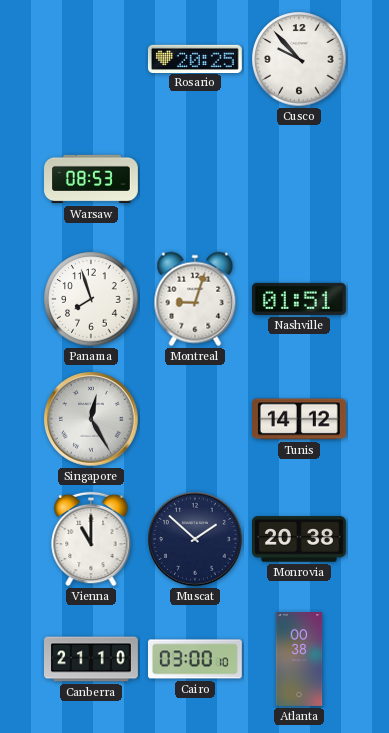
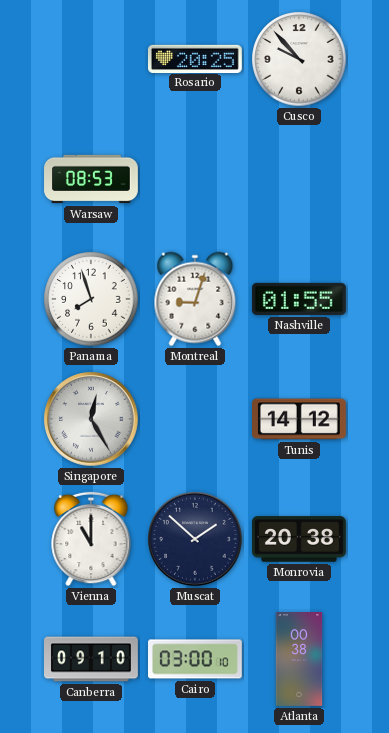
Nashville: 01:51 -> 01:55
Canberra: 21:10 -> 09:10
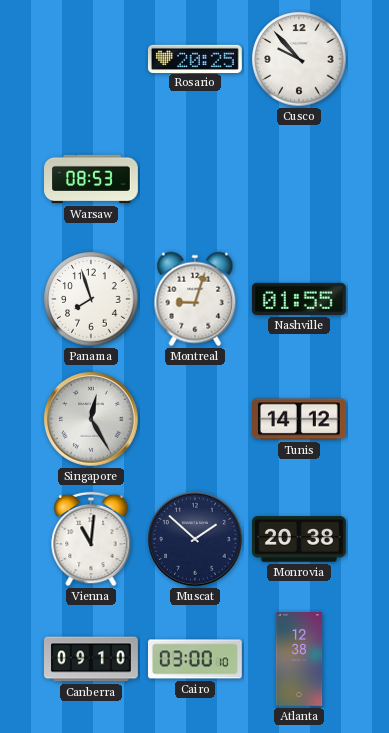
Vienna: 11:00 -> 11:01
Atlanta: 00:38 -> 12:38
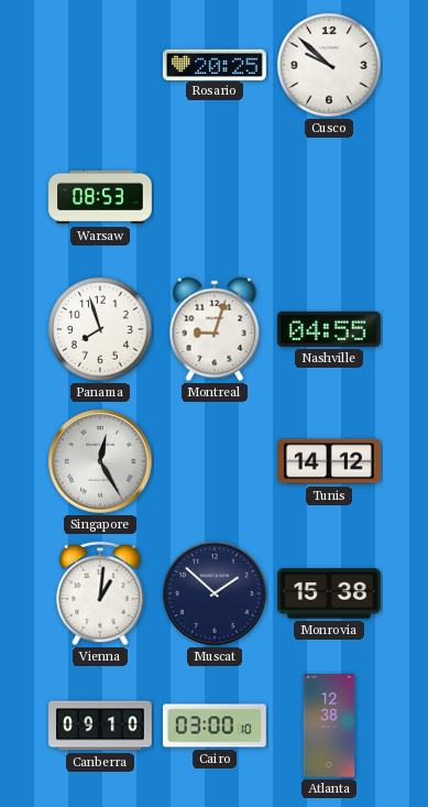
Cusco: 9:53 -> 9:52
Nashville: 01:55 -> 04:55
Vienna: 11:01 -> 1:01
Monrovia: 20:38 -> 15:38
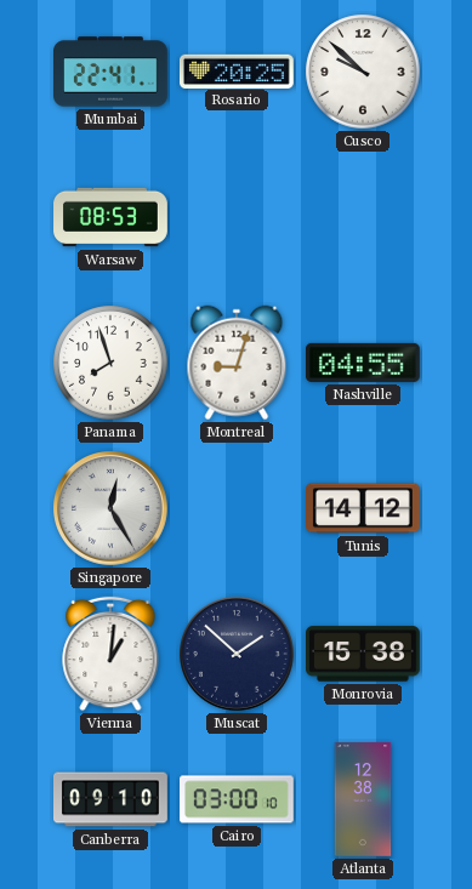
Mumbai: none -> 22:41
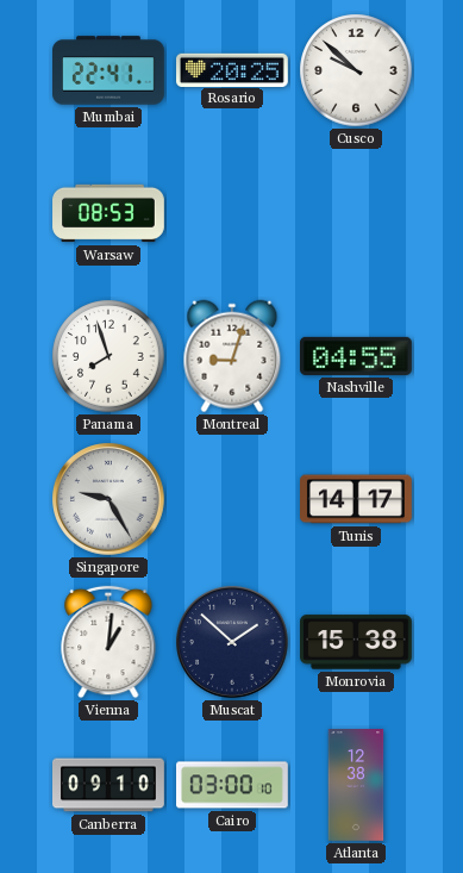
Singapore: 12:25 -> 9:25
Tunis: 14:12 -> 14:17
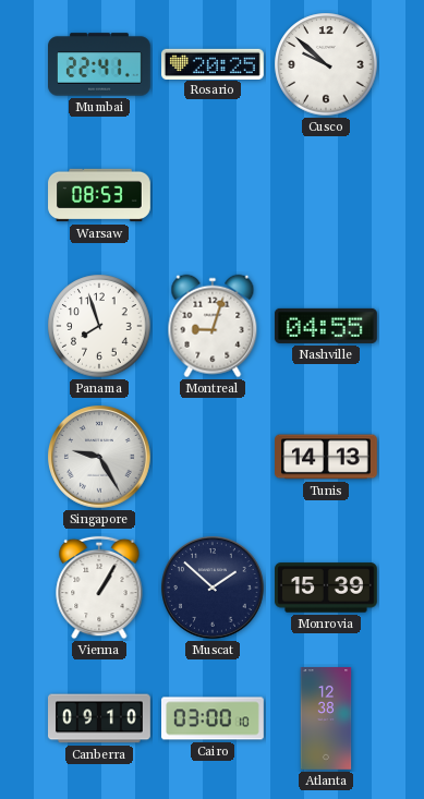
Tunis: 14:17 -> 14:13
Vienna: 1:01 -> 1:05
Monrovia: 15:38 -> 15:39
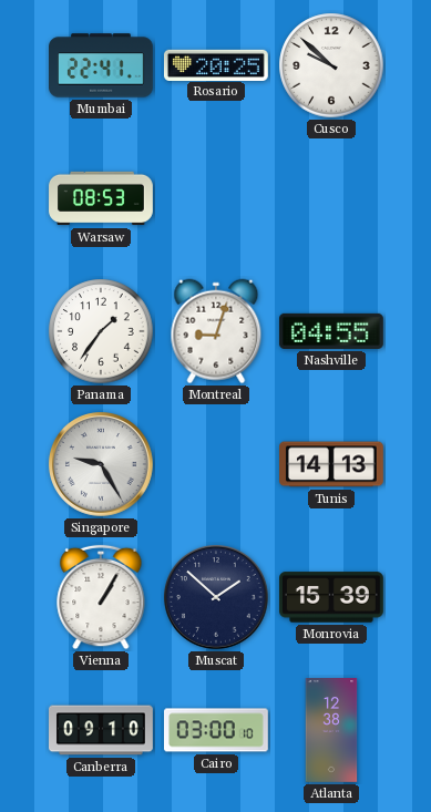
Panama: 7:57 -> 1:36
